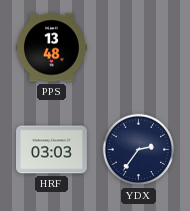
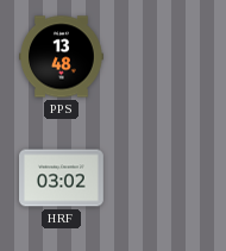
HRF: 03:03 -> 03:02
YDX: 2:36 -> none
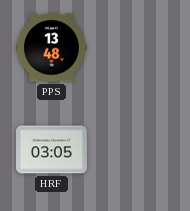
HRF: 03:02 -> 03:05
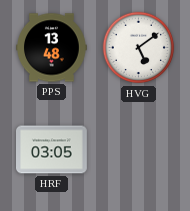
HVG: none -> 5:09
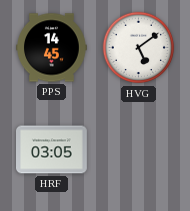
PPS: 13:48 -> 14:45
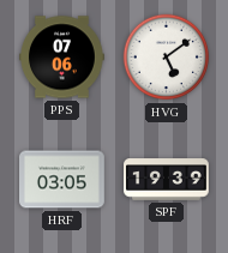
PPS: 14:45 -> 07:06
SPF: none -> 19:39
